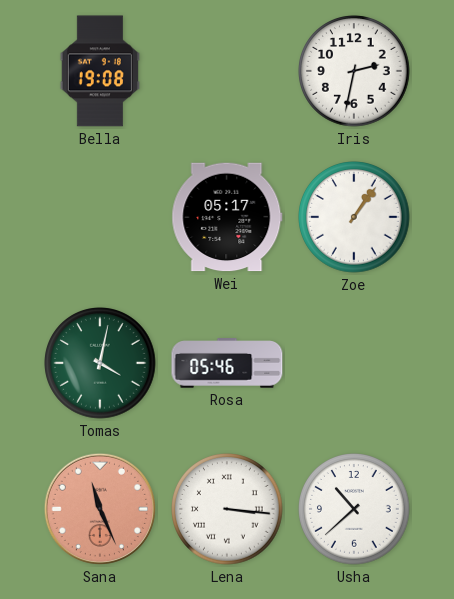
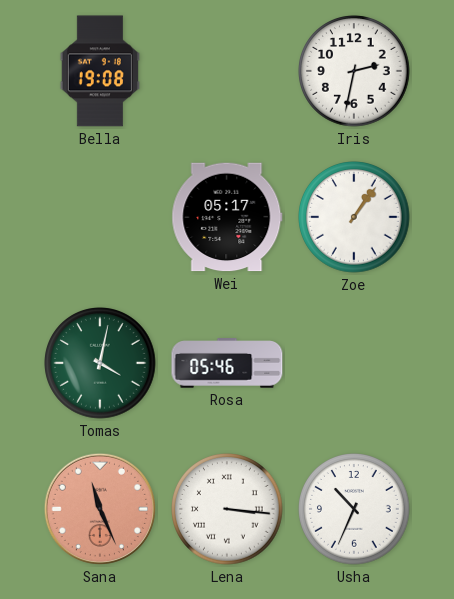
Usha: 10:38 -> 10:34
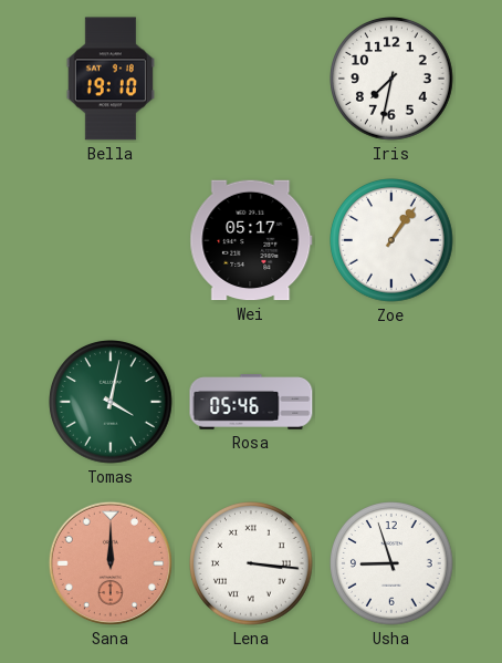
Bella: 19:08 -> 19:10
Iris: 2:32 -> 7:32
Sana: 11:26 -> 12:00
Usha: 10:34 -> 8:57
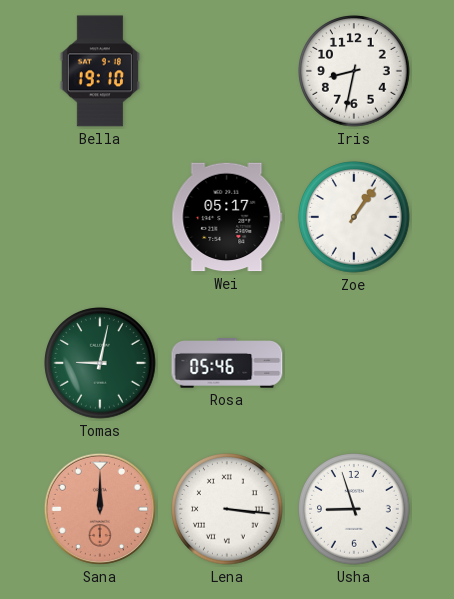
Iris: 7:32 -> 8:32
Tomas: 4:02 -> 9:02
